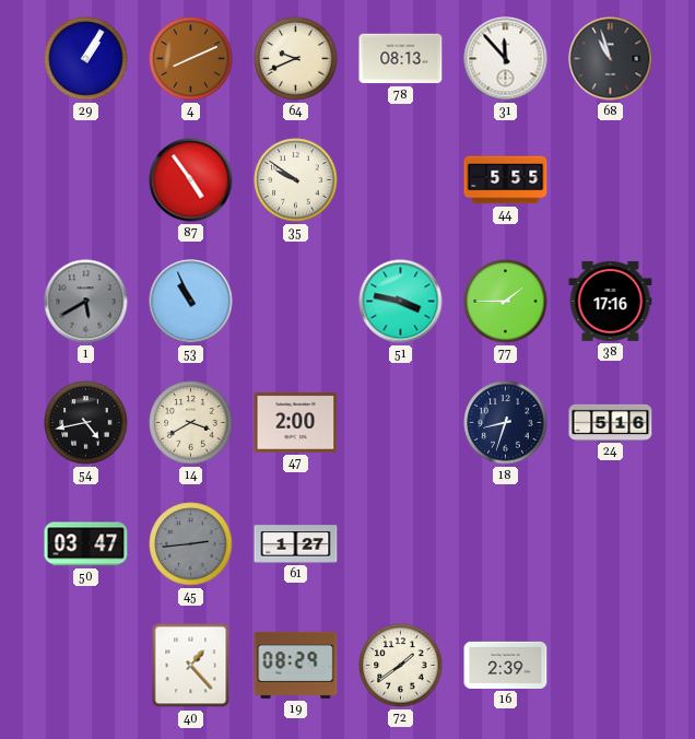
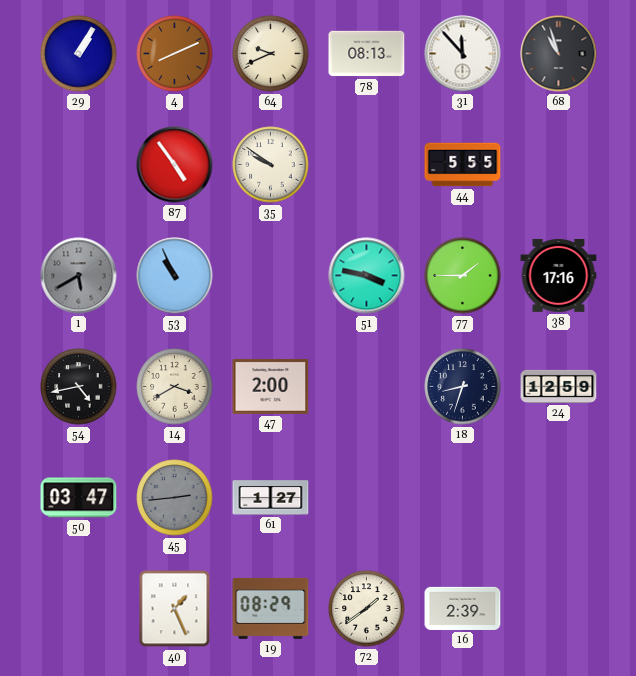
24: 5:16 -> 12:59
40: 1:23 -> 1:26
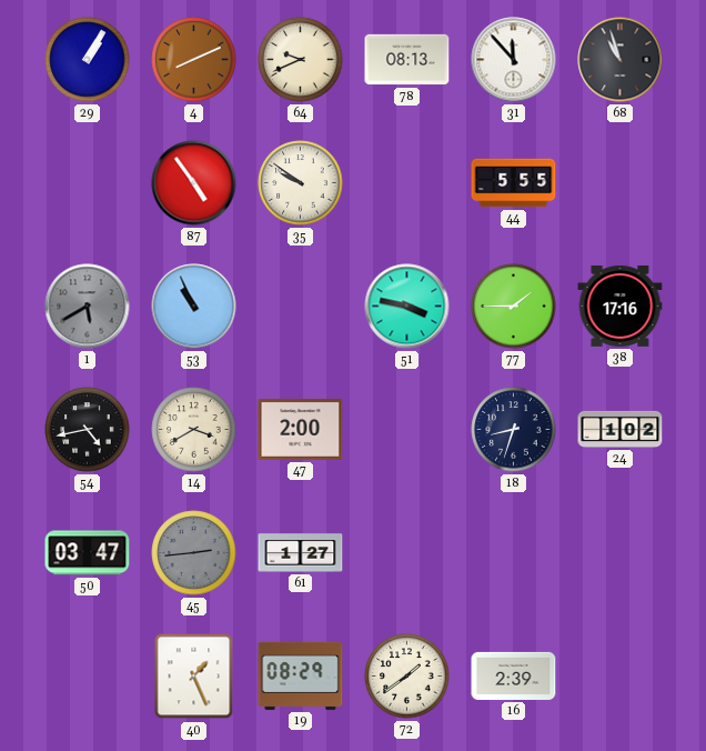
24: 12:59 -> 1:02
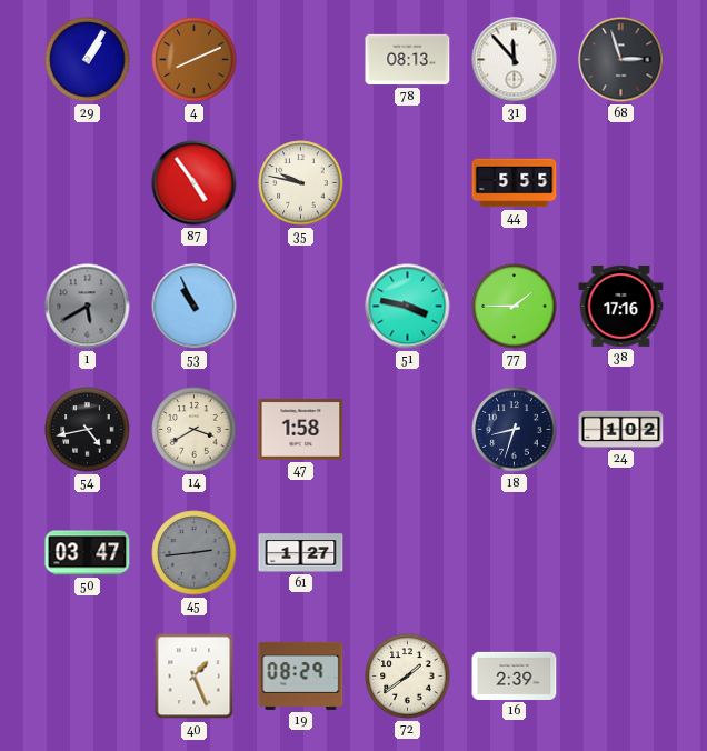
64: 9:41 -> none
68: 10:57 -> 2:57
35: 9:51 -> 9:47
47: 2:00 -> 1:58
